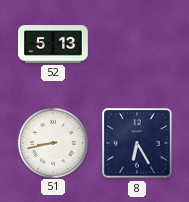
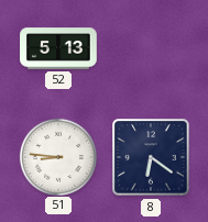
51: 8:43 -> 8:46
8: 6:25 -> 6:21
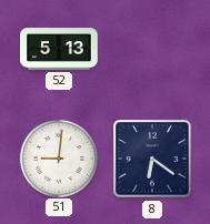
51: 8:46 -> 9:01
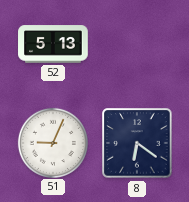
51: 9:01 -> 9:04
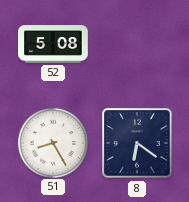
52: 5:13 -> 5:08
51: 9:04 -> 8:25
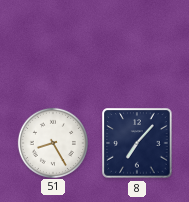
52: 5:08 -> none
8: 6:21 -> 7:07
